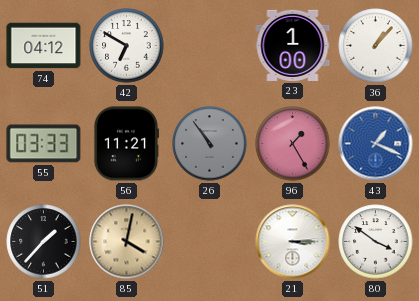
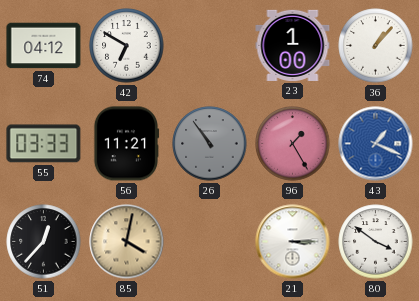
51: 1:37 -> 12:37
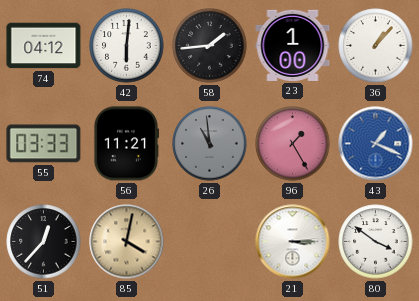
42: 6:50 -> 6:01
58: none -> 1:44
26: 10:54 -> 10:59
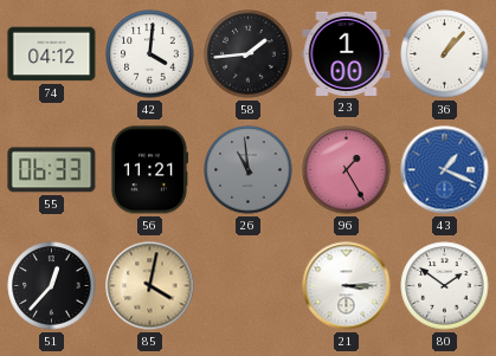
42: 6:01 -> 4:01
55: 03:33 -> 06:33
80: 3:51 -> 1:51
